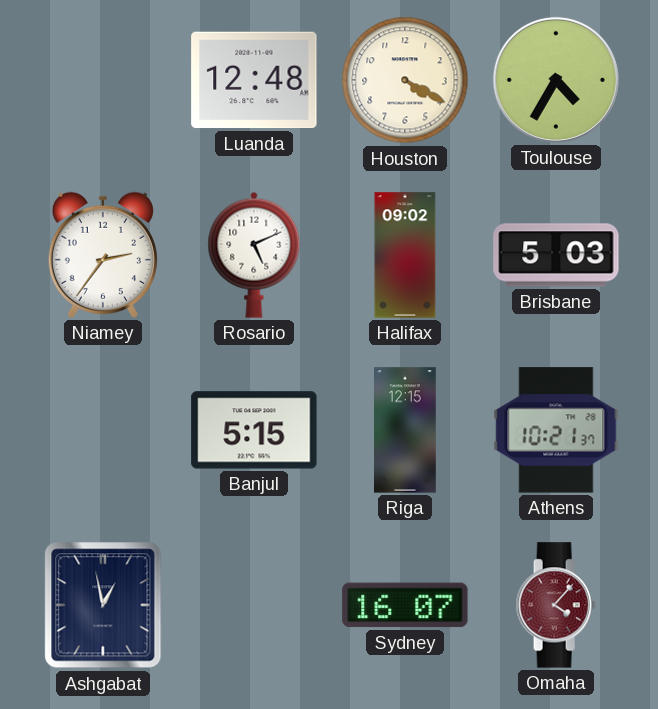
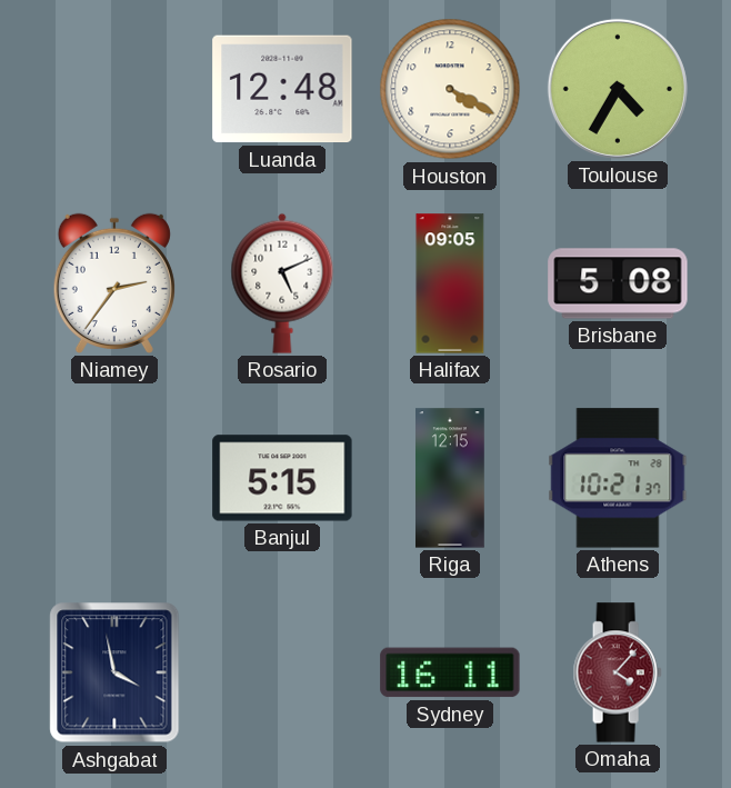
Halifax: 09:02 -> 09:05
Brisbane: 5:03 -> 5:08
Ashgabat: 12:58 -> 3:58
Sydney: 16:07 -> 16:11
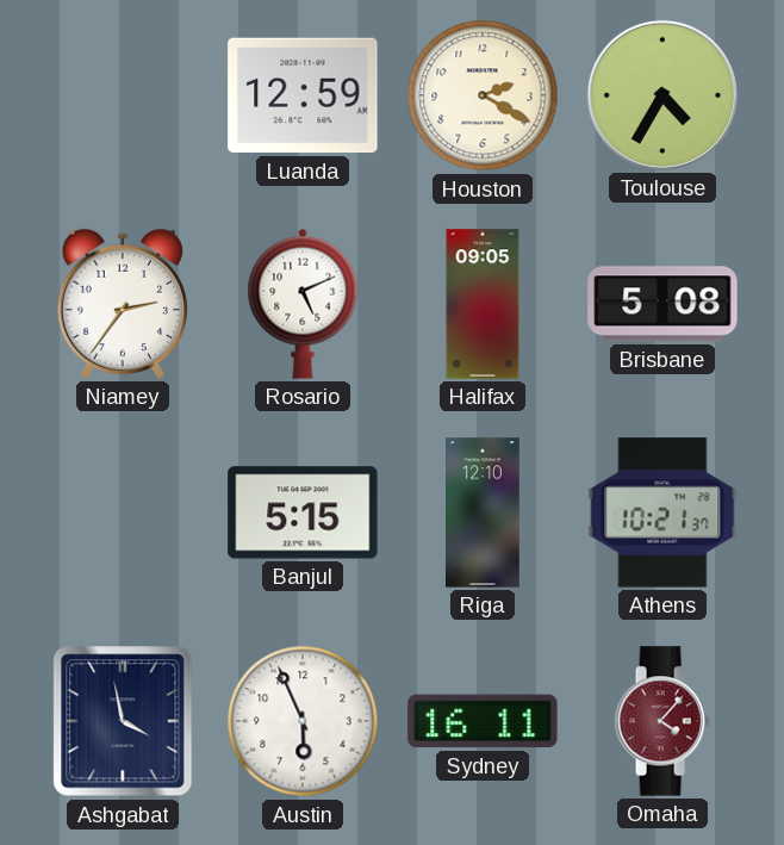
Luanda: 12:48 -> 12:59
Houston: 4:20 -> 2:20
Riga: 12:15 -> 12:10
Austin: none -> 5:56
